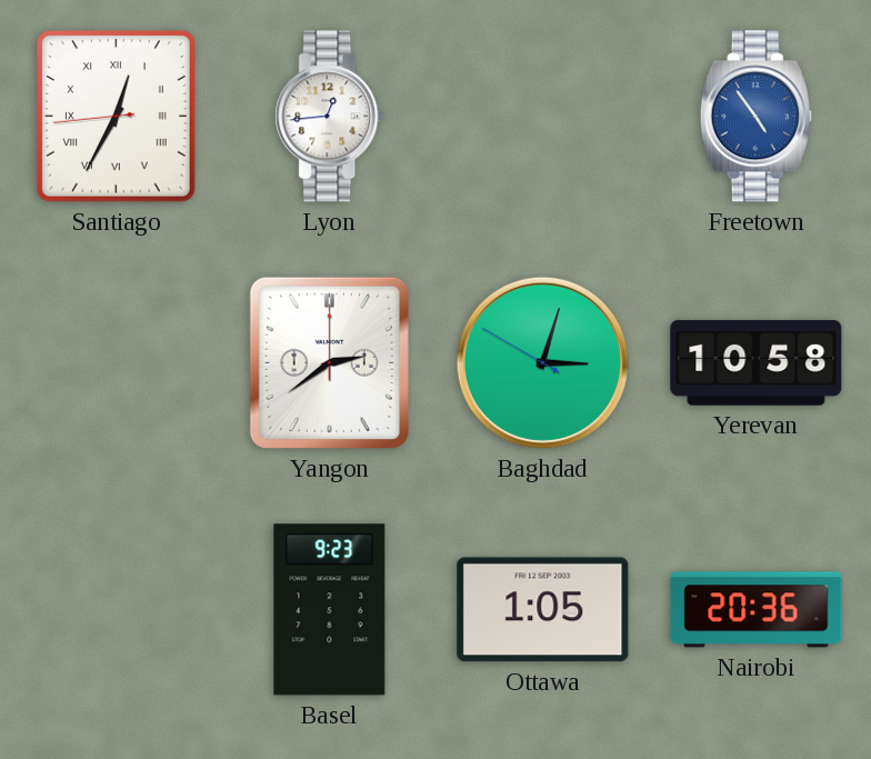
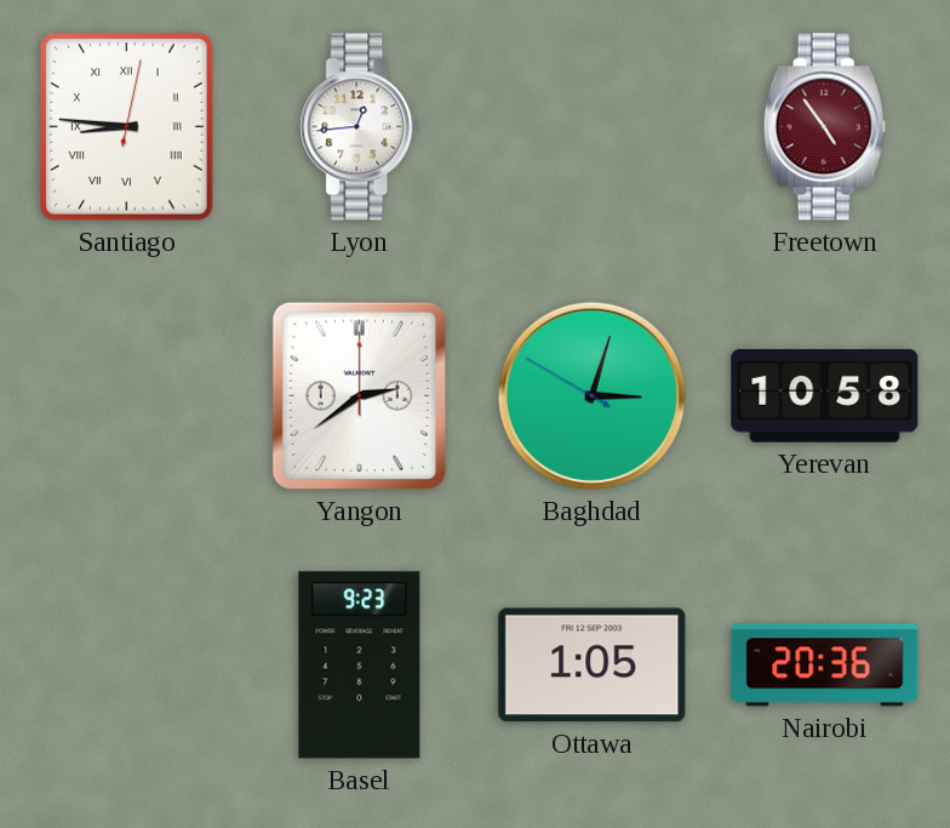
Santiago: 12:34 -> 8:46
Freetown dial: blue -> burgundy
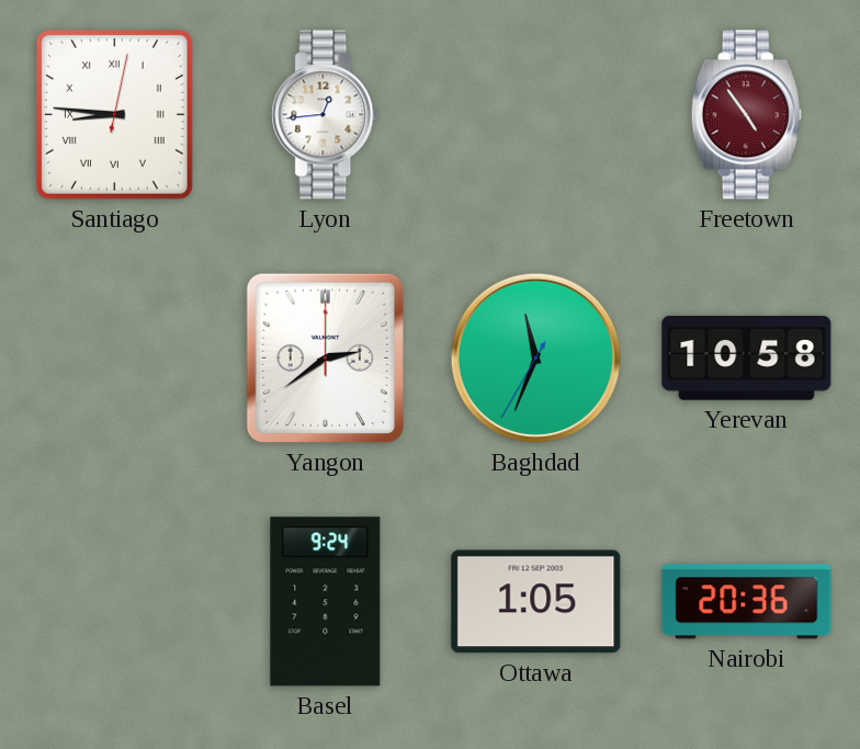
Baghdad: 3:02 -> 11:33
Basel: 9:23 -> 9:24
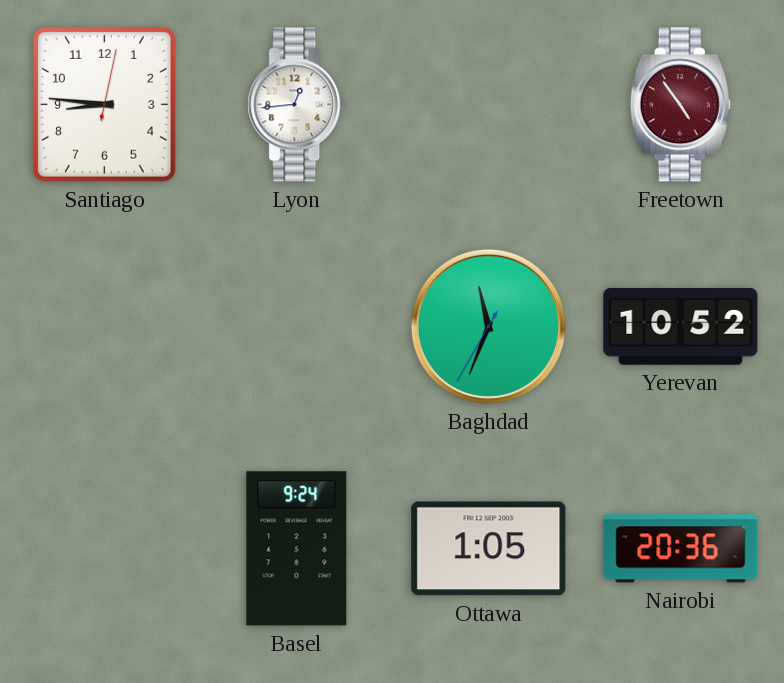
Santiago numerals: Roman -> Arabic
Yangon: 2:39 -> none
Yerevan: 10:58 -> 10:52
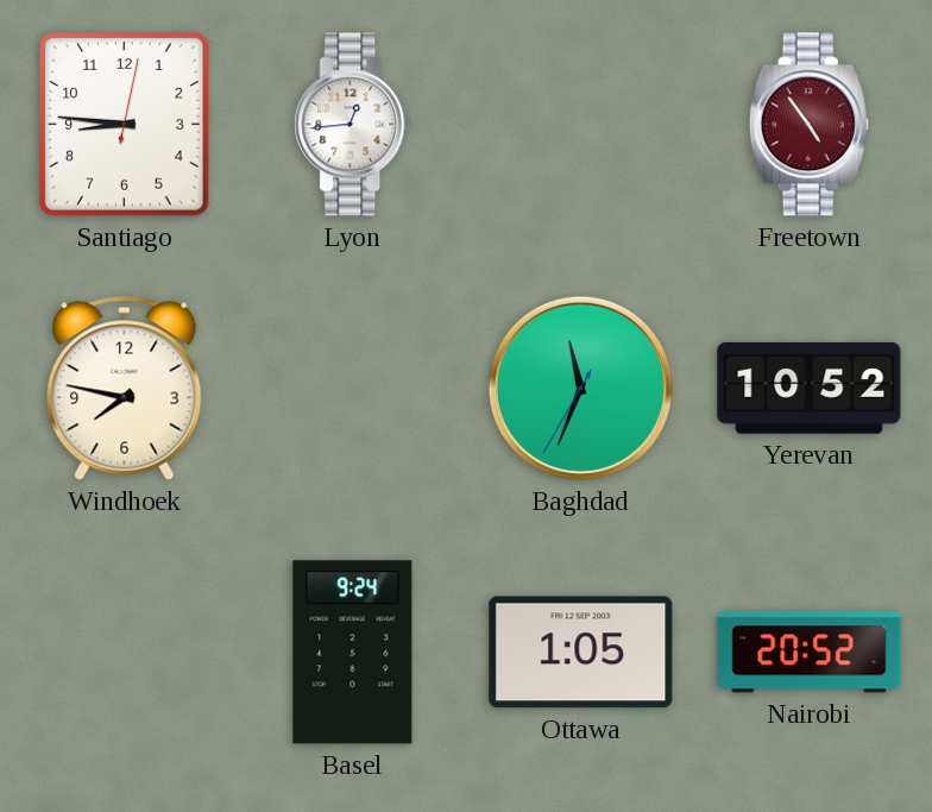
Windhoek: none -> 7:47
Nairobi: 20:36 -> 20:52
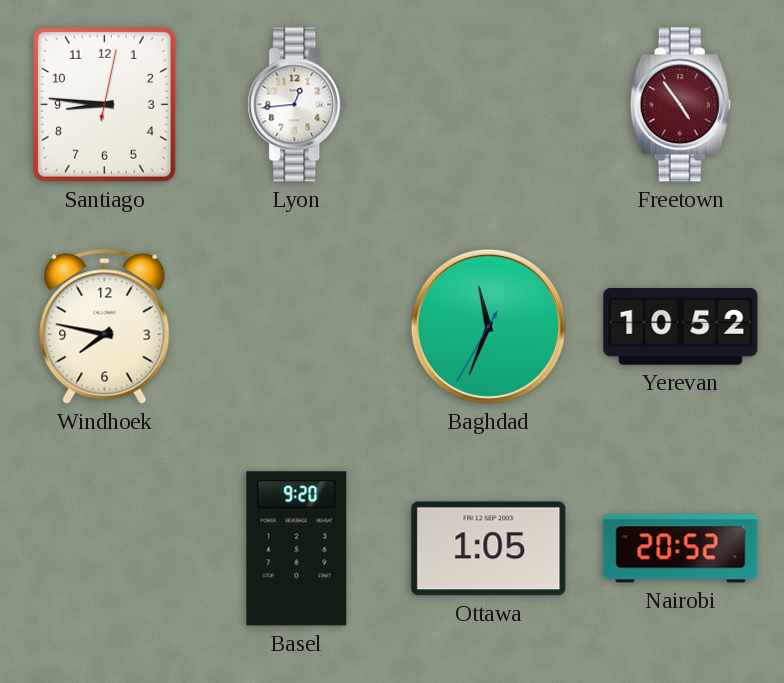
Basel: 9:24 -> 9:20
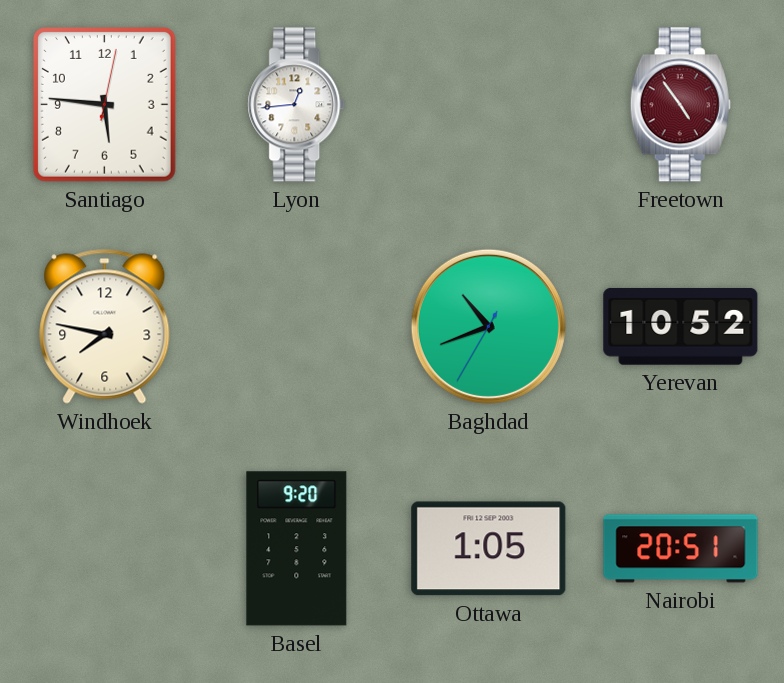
Santiago: 8:46 -> 5:46
Baghdad: 11:33 -> 10:41
Nairobi: 20:52 -> 20:51
